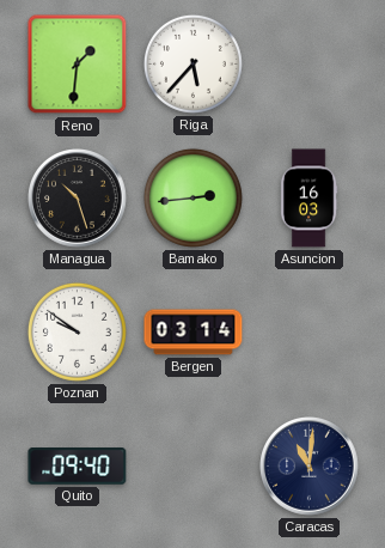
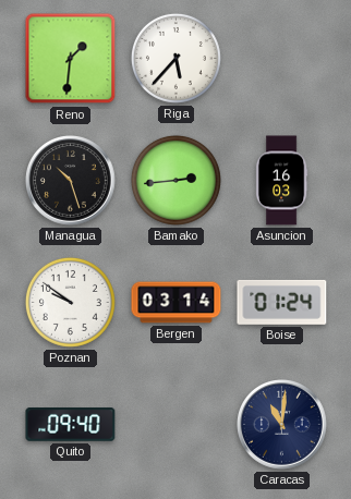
Boise: none -> 01:24
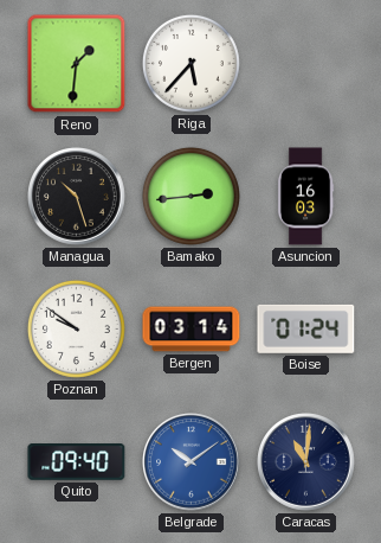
Belgrade: none -> 10:09
